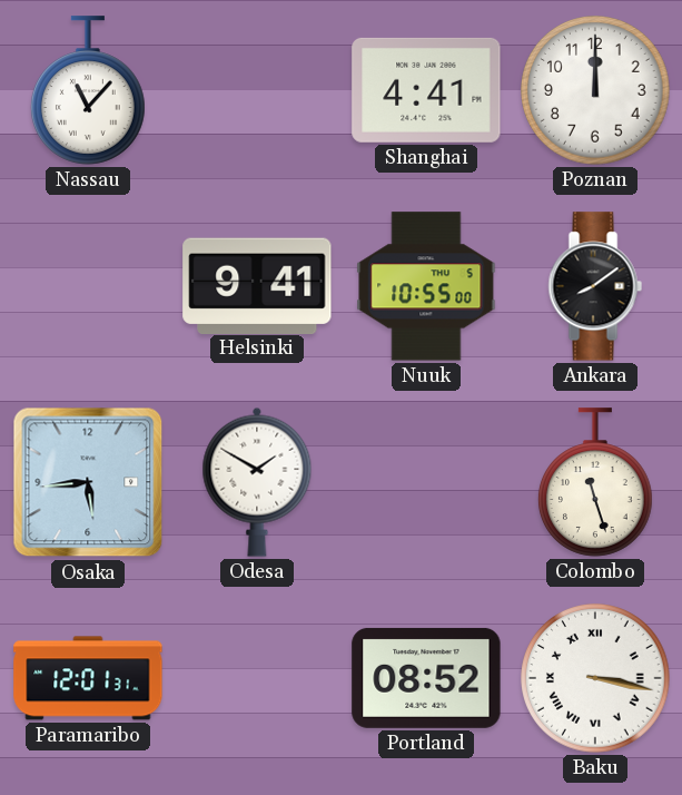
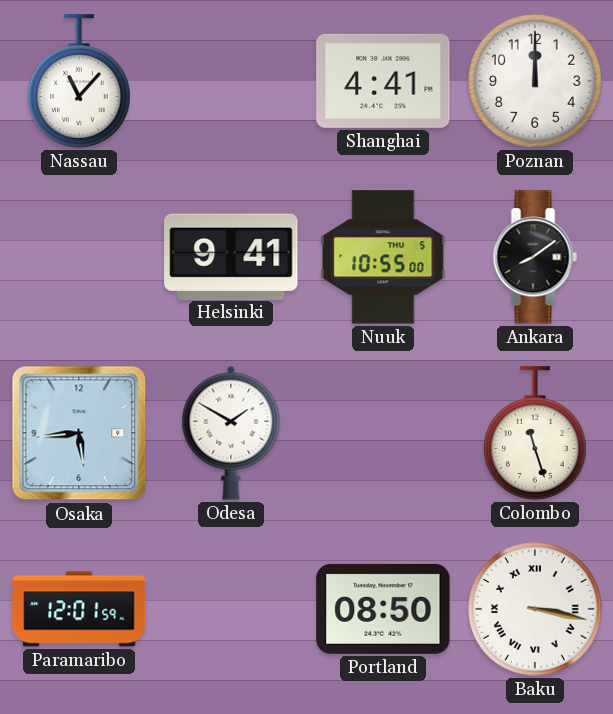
Paramaribo: 12:01:31 -> 12:01:59
Portland: 08:52 -> 08:50
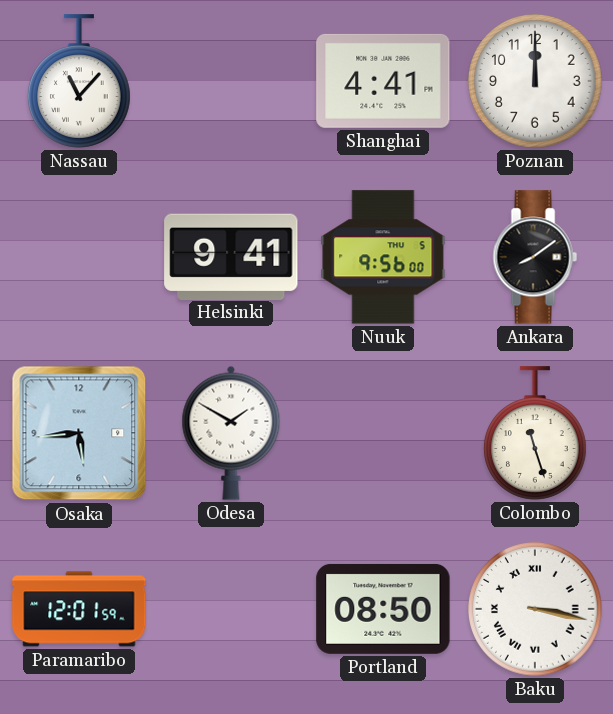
Nuuk: 10:55 -> 9:56
